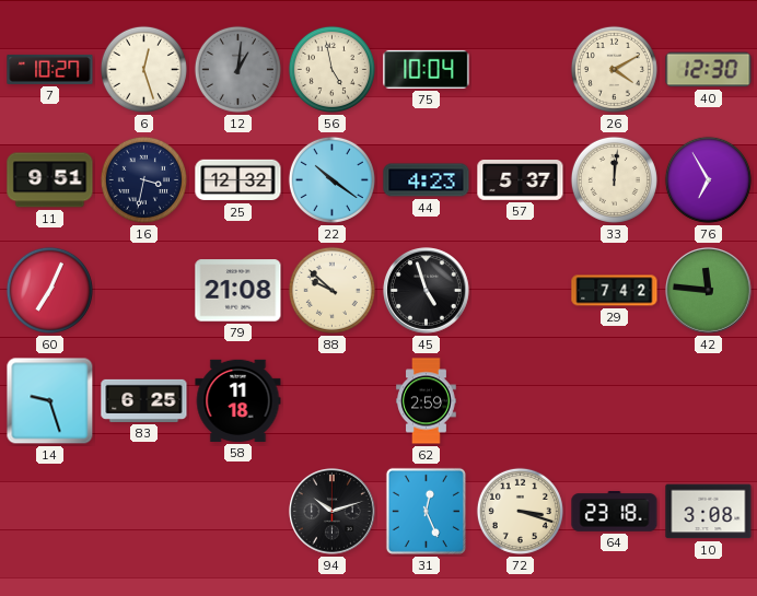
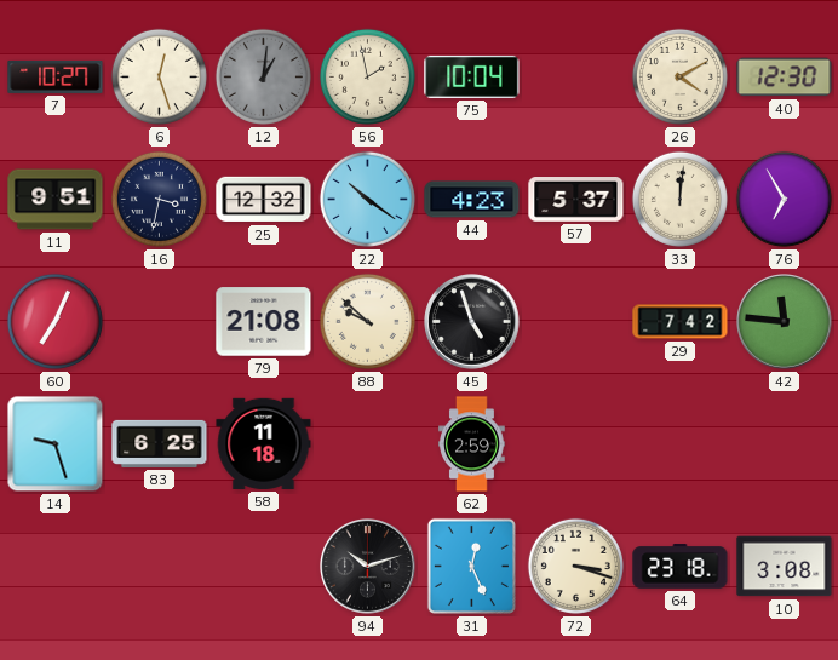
56: 4:58 -> 1:58
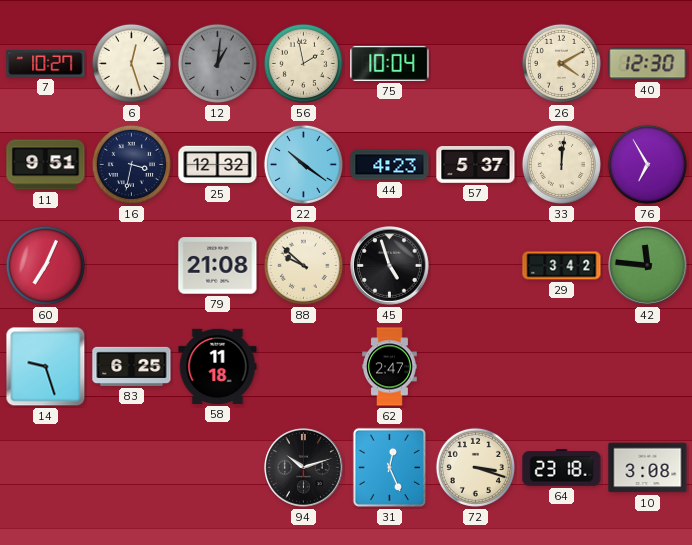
29: 7:42 -> 3:42
62: 2:59 -> 2:47
